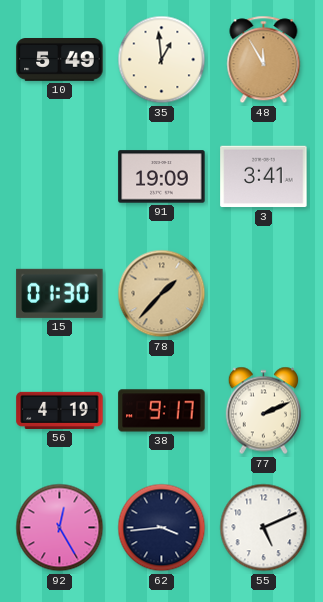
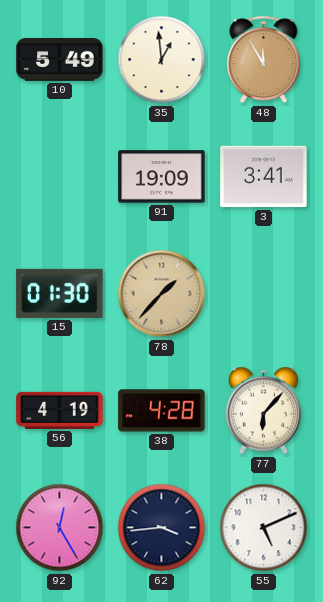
38: 9:17 -> 4:28
77: 2:11 -> 6:07
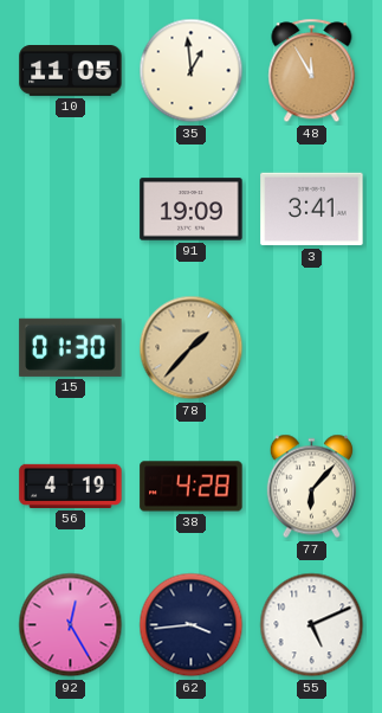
10: 5:49 -> 11:05
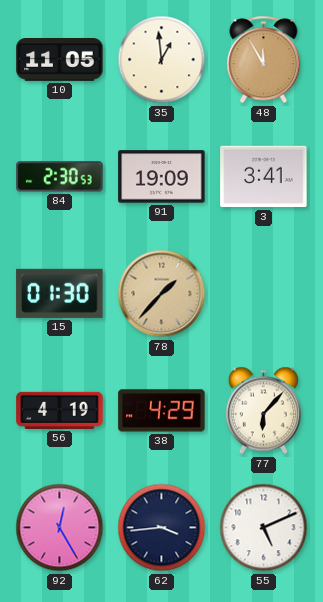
84: none -> 2:30
38: 4:28 -> 4:29
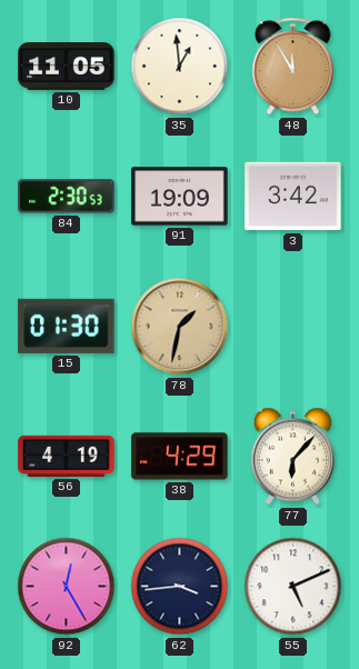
3: 3:41 -> 3:42
78: 1:37 -> 1:32
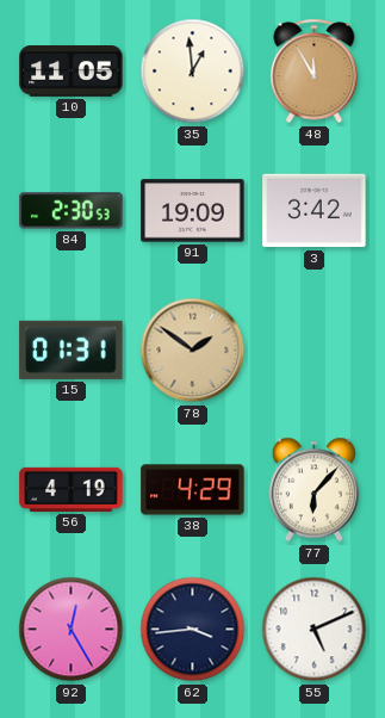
15: 01:30 -> 01:31
78: 1:32 -> 1:51
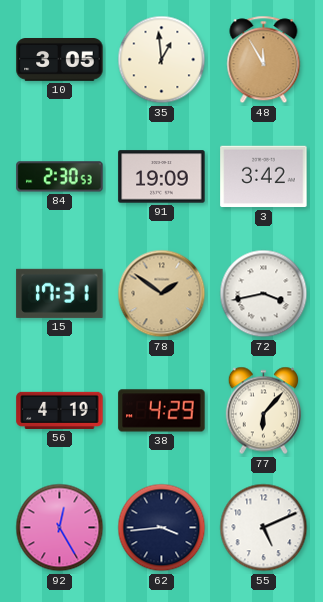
10: 11:05 -> 3:05
15: 01:31 -> 17:31
72: none -> 3:43
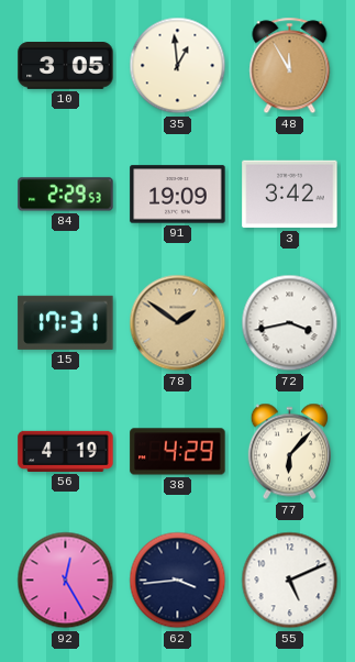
84: 2:30 -> 2:29
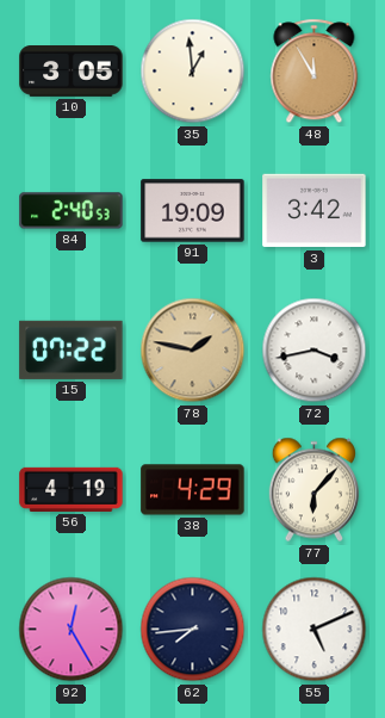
84: 2:29 -> 2:40
15: 17:31 -> 07:22
78: 1:51 -> 1:47
62: 3:44 -> 7:44
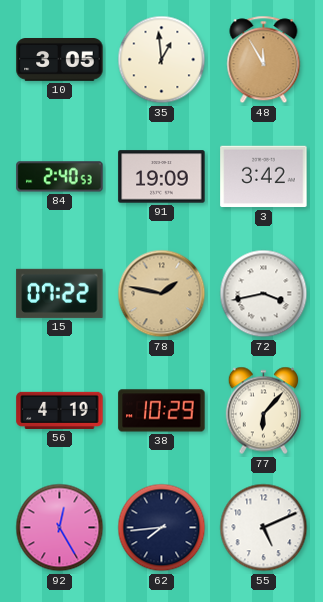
38: 4:29 -> 10:29
